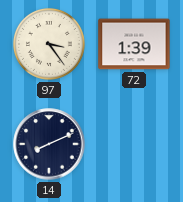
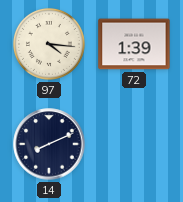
97: 3:24 -> 4:16
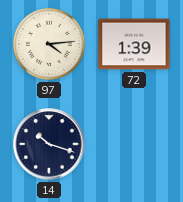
97: 4:16 -> 4:14
14: 8:11 -> 10:18
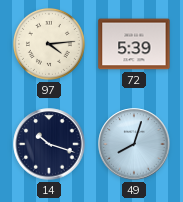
72: 1:39 -> 5:39
49: none -> 8:03
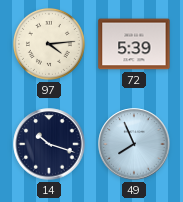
49: 8:03 -> 7:56
